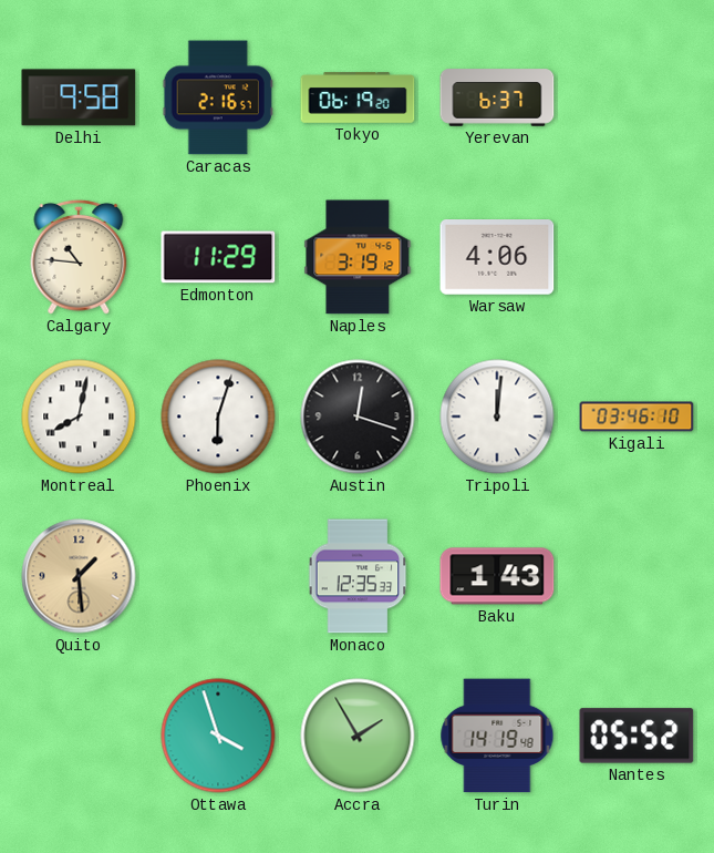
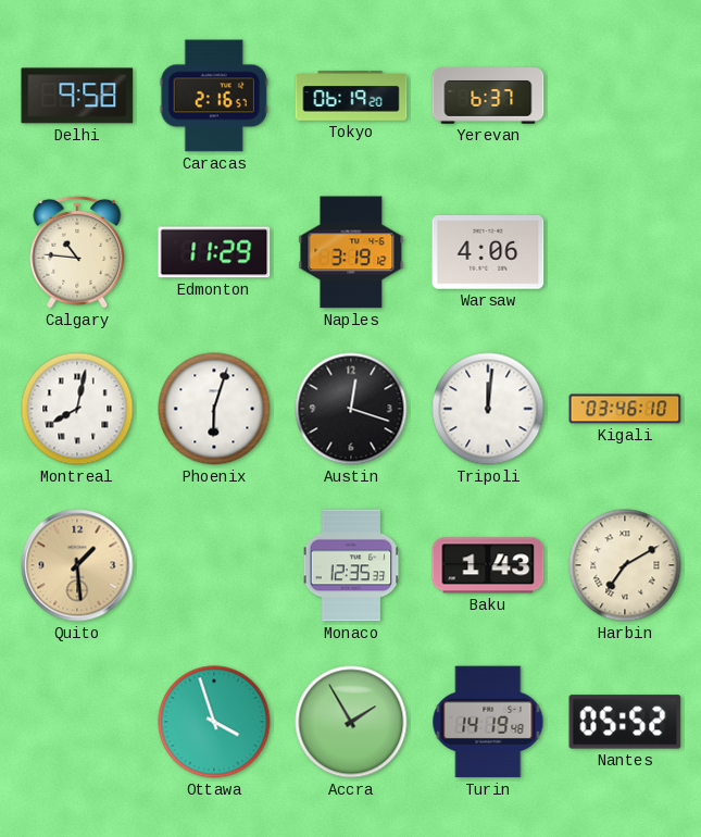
Harbin: none -> 7:10
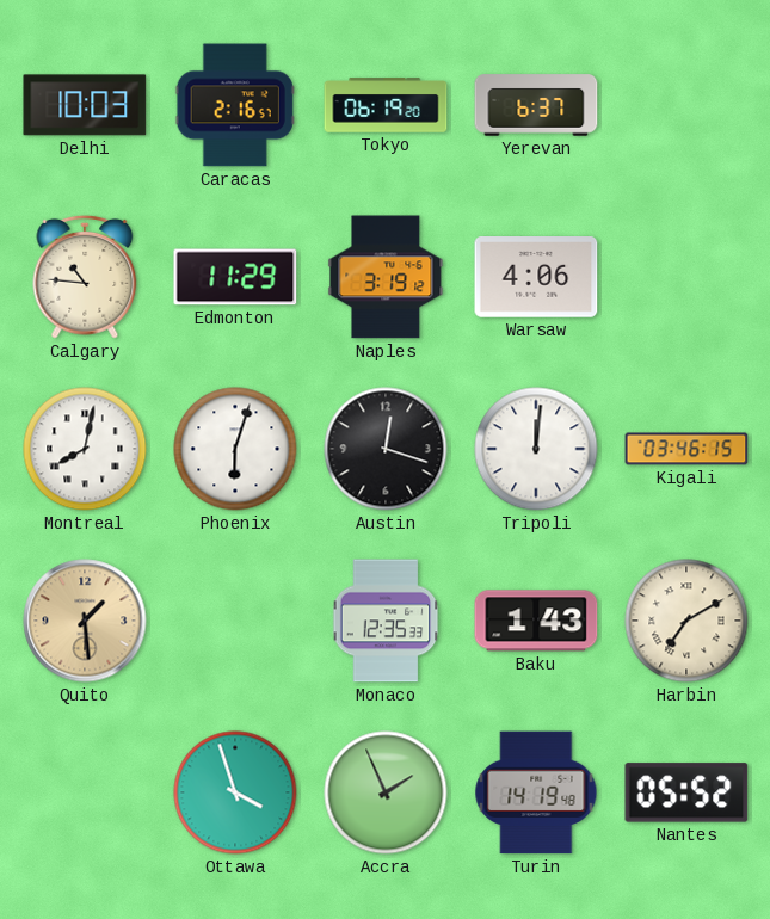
Delhi: 9:58 -> 10:03
Kigali: 03:46:10 -> 03:46:15
Accra: 1:55 -> 1:56
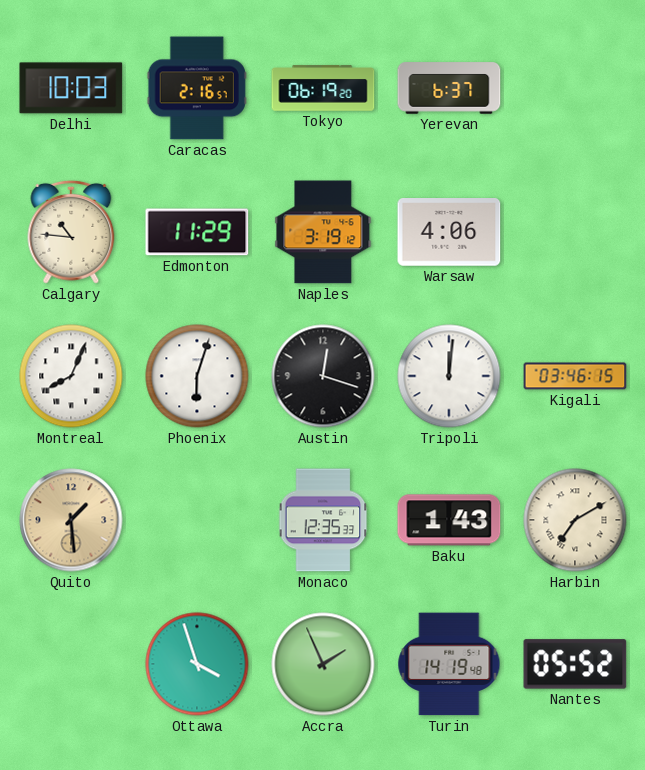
Montreal: 8:02 -> 8:04
